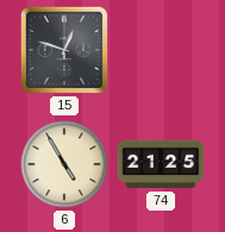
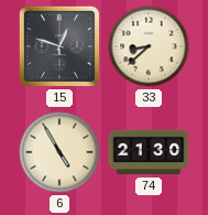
33: none -> 8:38
74: 21:25 -> 21:30
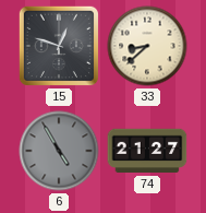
6 dial: cream -> grey
74: 21:30 -> 21:27
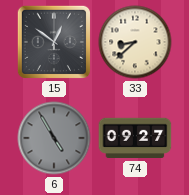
15: 12:48 -> 12:51
74: 21:27 -> 09:27
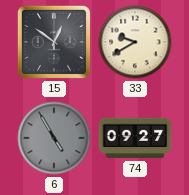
33: 8:38 -> 9:40
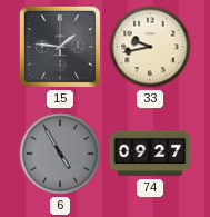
15: 12:51 -> 1:46
33: 9:40 -> 9:43
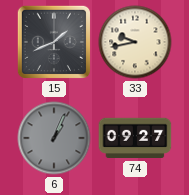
15: 1:46 -> 1:41
6: 4:55 -> 1:04
